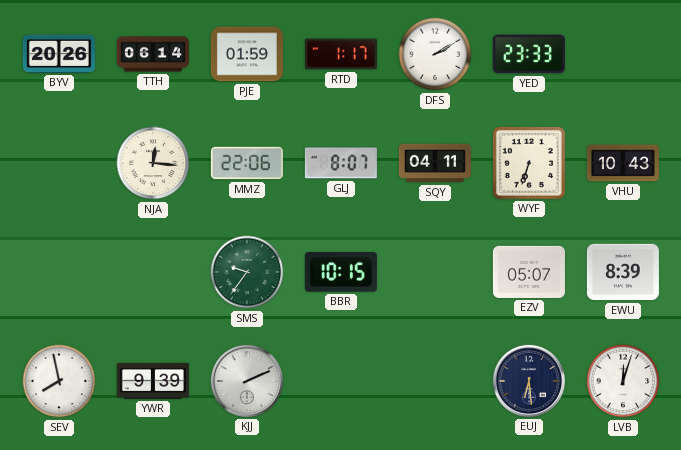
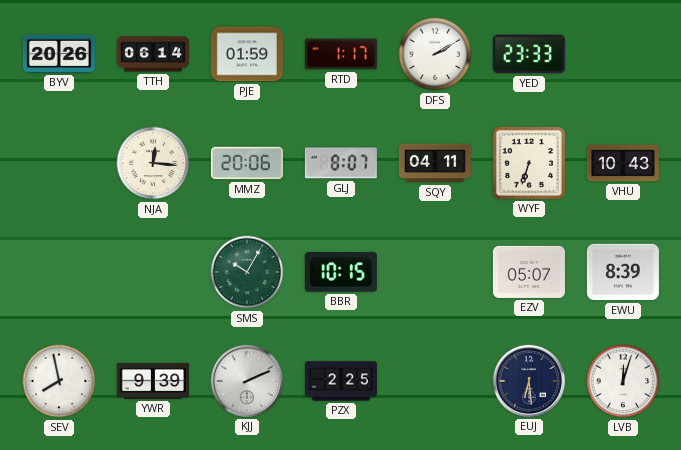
MMZ: 22:06 -> 20:06
SMS: 9:36 -> 10:05
PZX: none -> 2:25
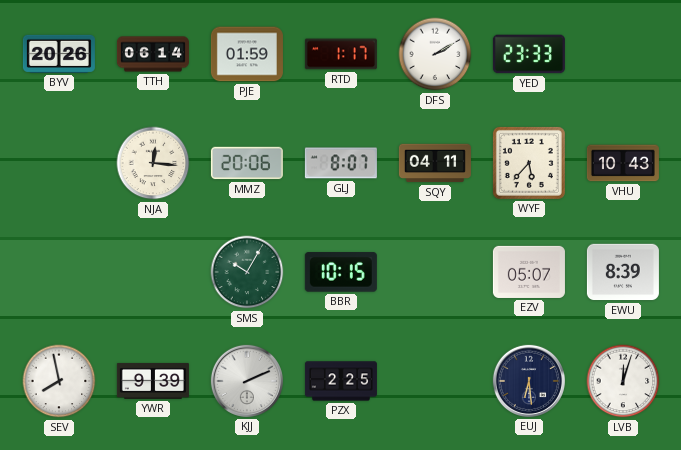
WYF: 6:33 -> 5:37
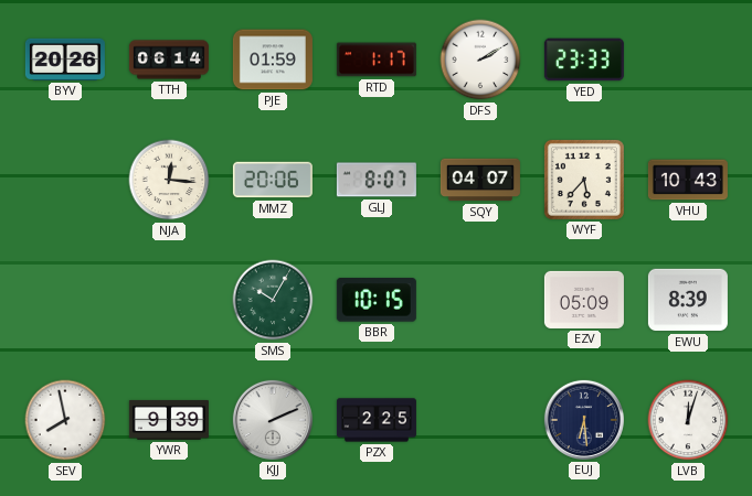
SQY: 04:11 -> 04:07
EZV: 05:07 -> 05:09
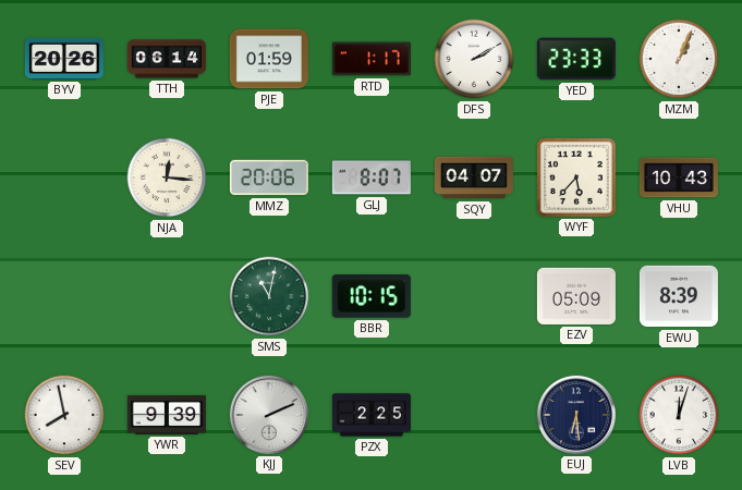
MZM: none -> 1:04
SMS: 10:05 -> 11:02
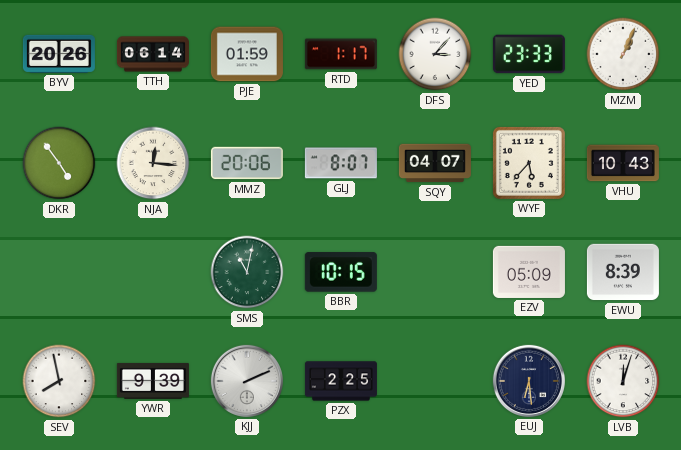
DFS: 2:10 -> 3:07
DKR: none -> 4:54
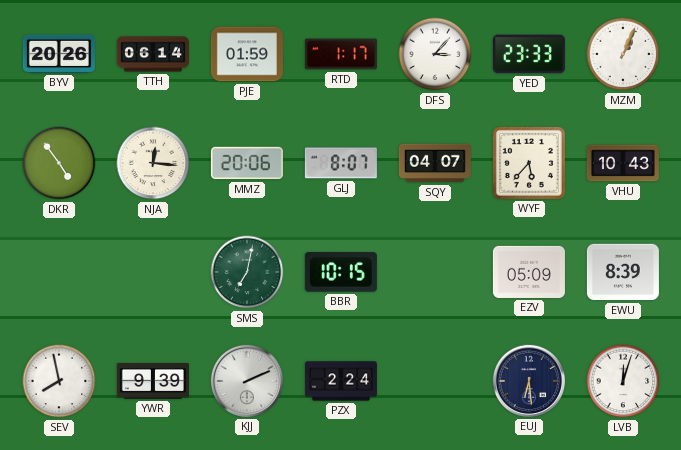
SMS: 11:02 -> 7:02
PZX: 2:25 -> 2:24
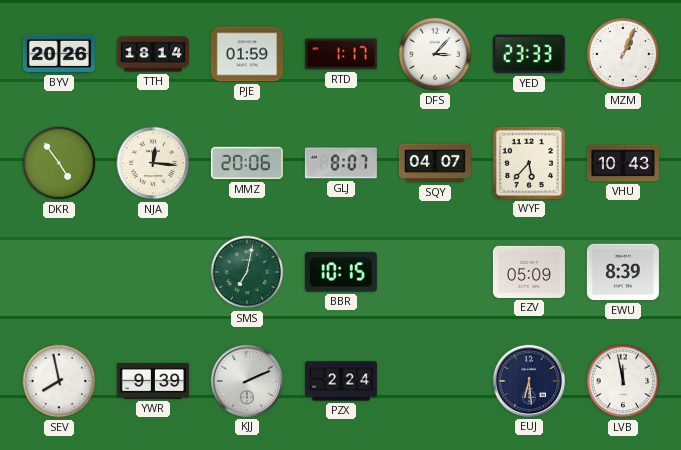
TTH: 06:14 -> 18:14
LVB: 12:03 -> 11:58
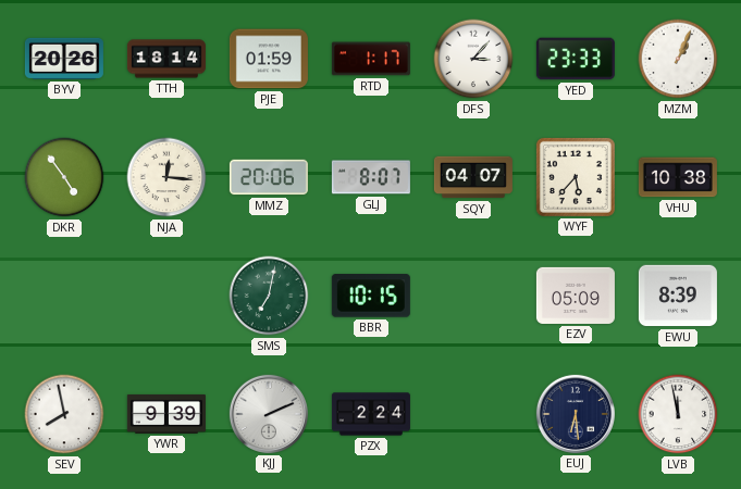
VHU: 10:43 -> 10:38
